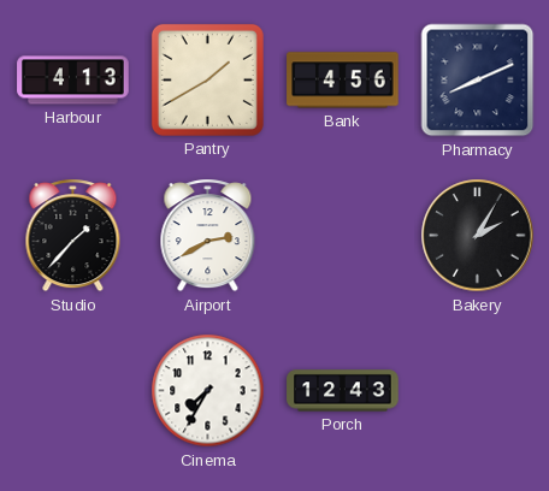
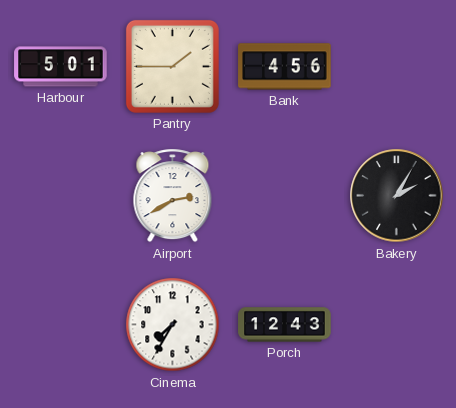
Harbour: 4:13 -> 5:01
Pantry: 1:40 -> 1:45
Pharmacy: 8:11 -> none
Studio: 1:37 -> none
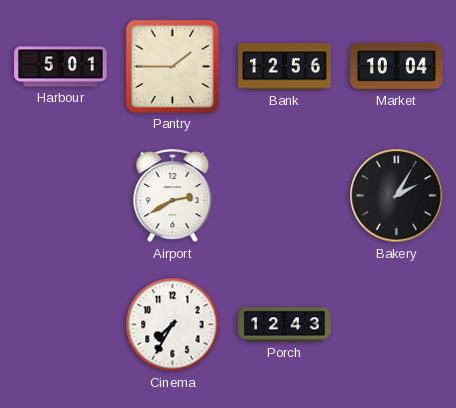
Bank: 4:56 -> 12:56
Market: none -> 10:04
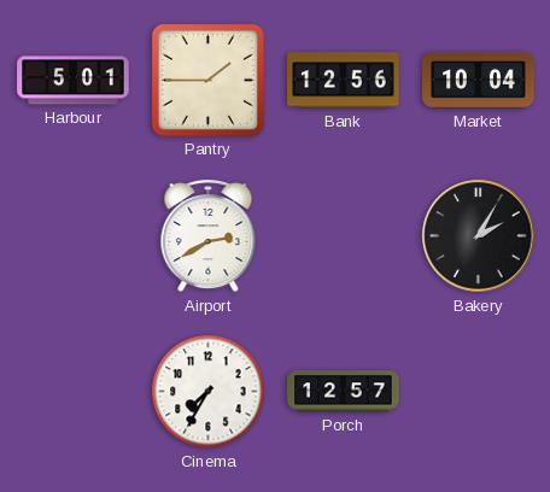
Porch: 12:43 -> 12:57
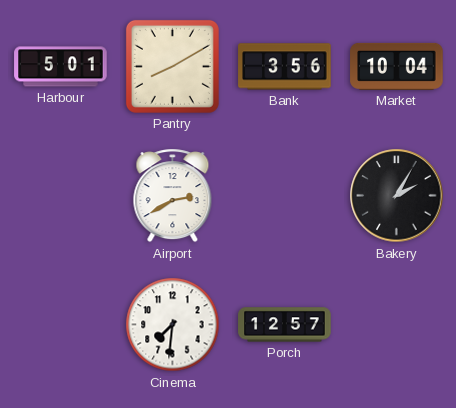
Pantry: 1:45 -> 8:10
Bank: 12:56 -> 3:56
Cinema: 7:35 -> 7:31
